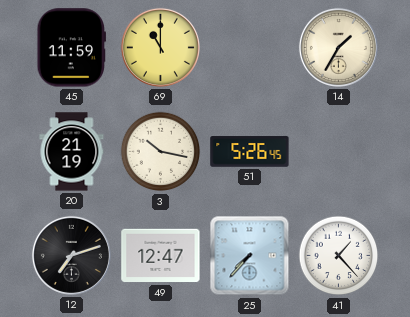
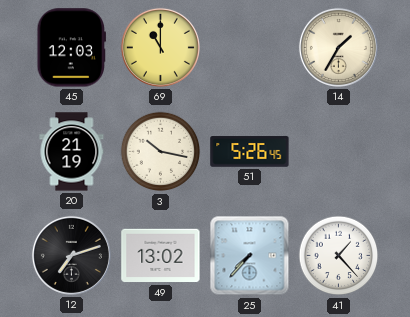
45: 11:59 -> 12:03
49: 12:47 -> 13:02
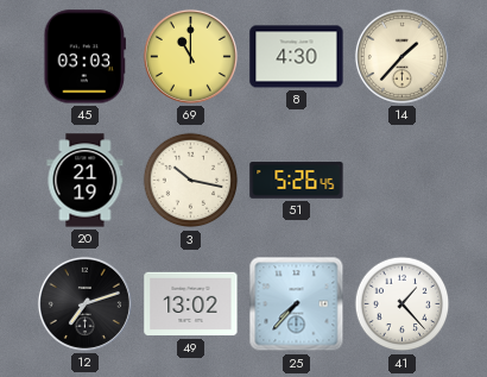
45: 12:03 -> 03:03
8: none -> 4:30
14: 1:35 -> 1:37
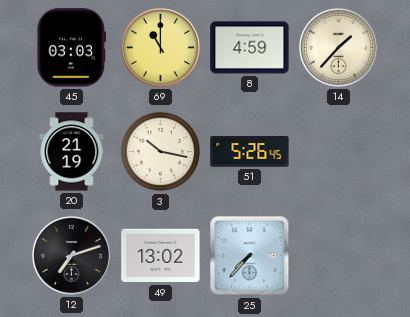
8: 4:30 -> 4:59
41: 1:23 -> none
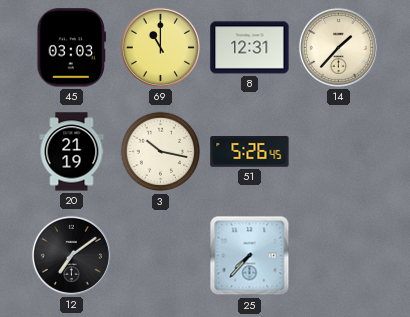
8: 4:59 -> 12:31
12: 7:12 -> 7:09
49: 13:02 -> none
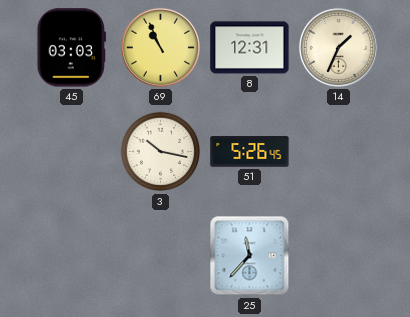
69: 11:00 -> 10:56
14: 1:37 -> 1:34
20: 21:19 -> none
12: 7:09 -> none
25: 7:37 -> 11:37
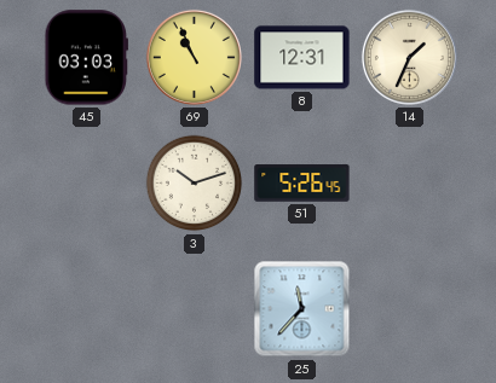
3: 10:17 -> 10:12
